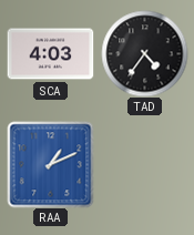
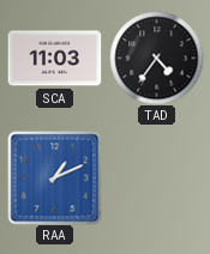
SCA: 4:03 -> 11:03
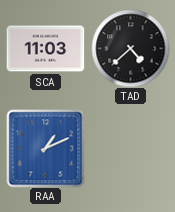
TAD: 4:36 -> 4:38
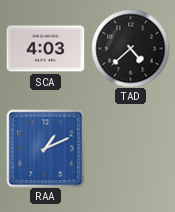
SCA: 11:03 -> 4:03
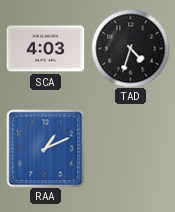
TAD: 4:38 -> 4:33
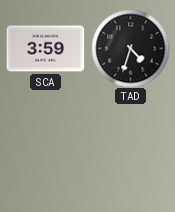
SCA: 4:03 -> 3:59
RAA: 1:11 -> none
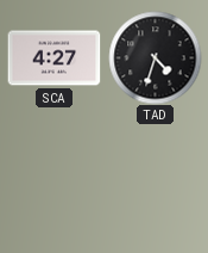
SCA: 3:59 -> 4:27
